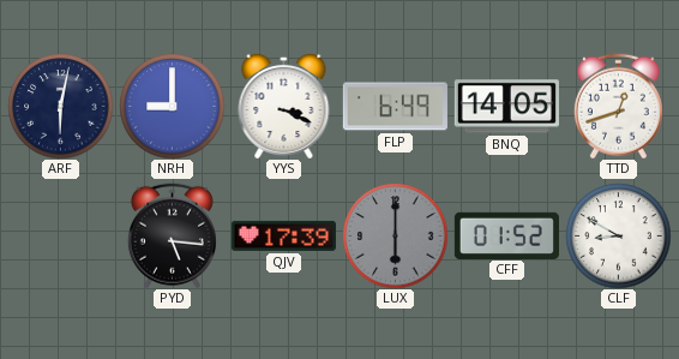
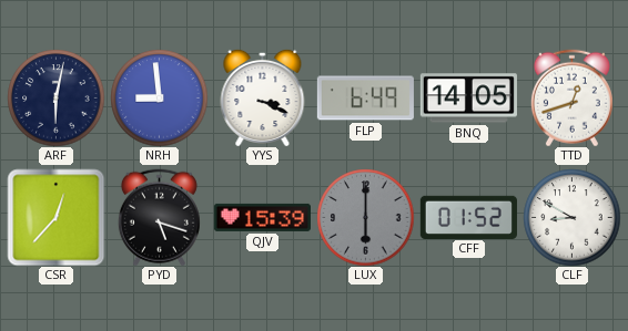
NRH: 9:00 -> 8:59
CSR: none -> 12:37
PYD: 5:16 -> 5:18
QJV: 17:39 -> 15:39
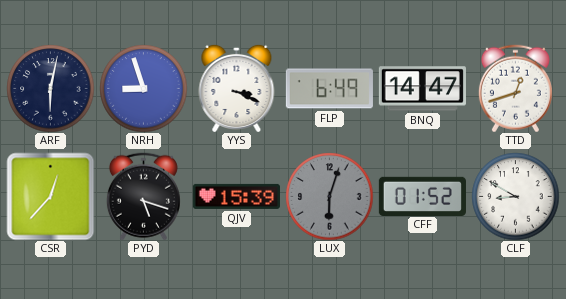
NRH: 8:59 -> 8:57
BNQ: 14:05 -> 14:47
LUX: 6:00 -> 6:03
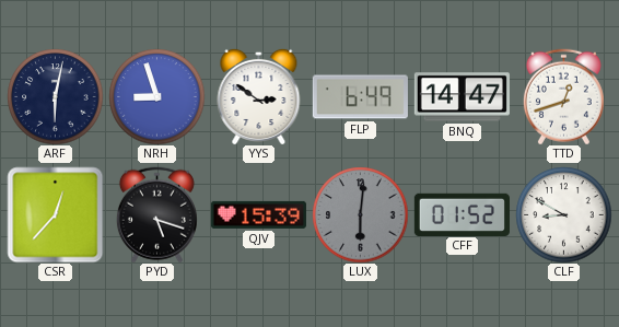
YYS: 3:19 -> 2:51
LUX: 6:03 -> 6:01
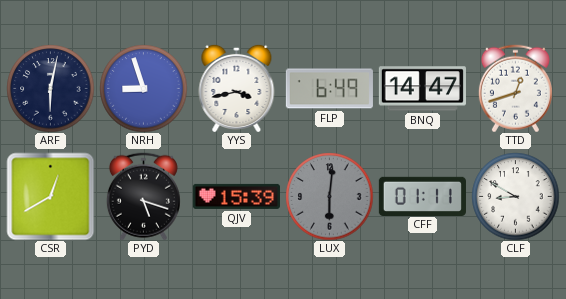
YYS: 2:51 -> 3:43
CSR: 12:37 -> 12:40
CFF: 01:52 -> 01:11
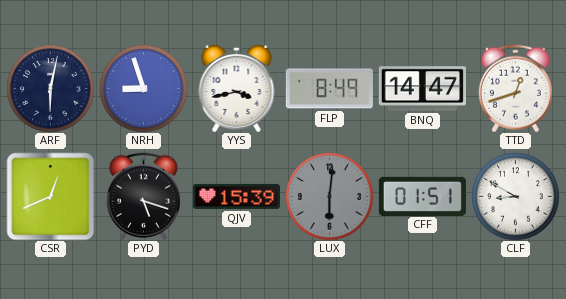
FLP: 6:49 -> 8:49
CSR: 12:40 -> 12:41
CFF: 01:11 -> 01:51
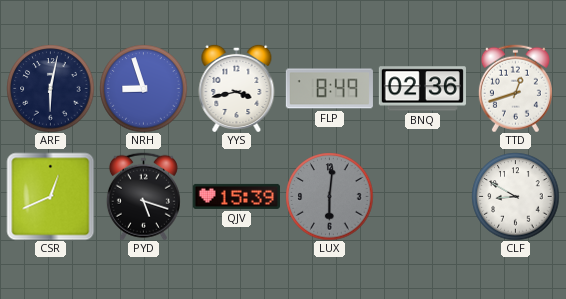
BNQ: 14:47 -> 02:36
CFF: 01:51 -> none
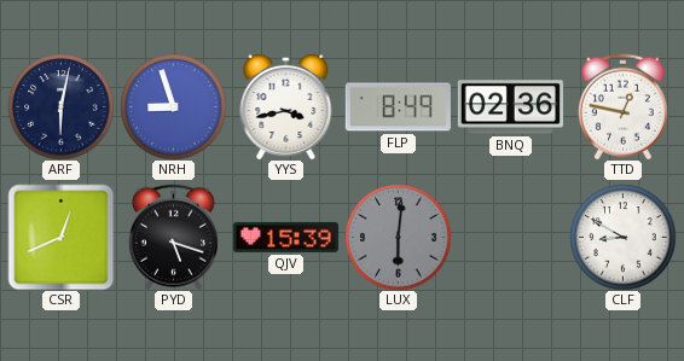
TTD: 12:42 -> 12:47
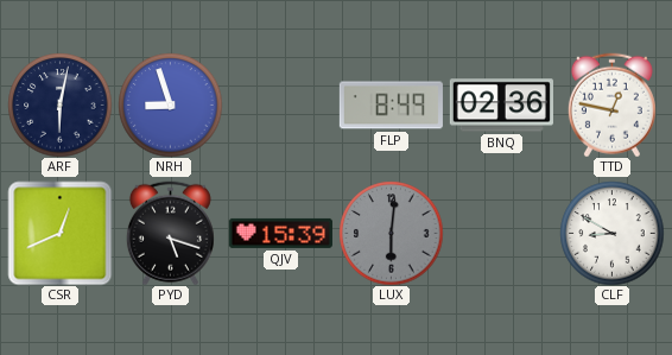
YYS: 3:43 -> none
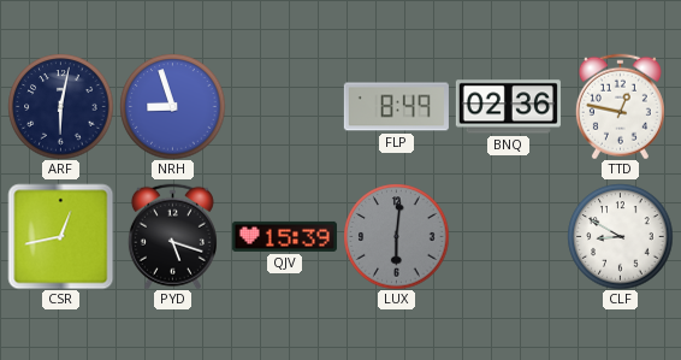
CSR: 12:41 -> 12:43
